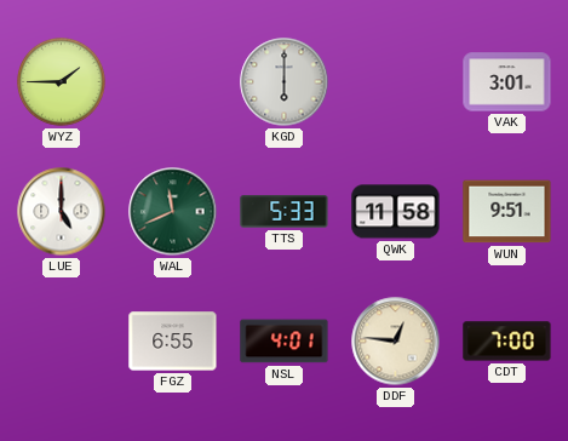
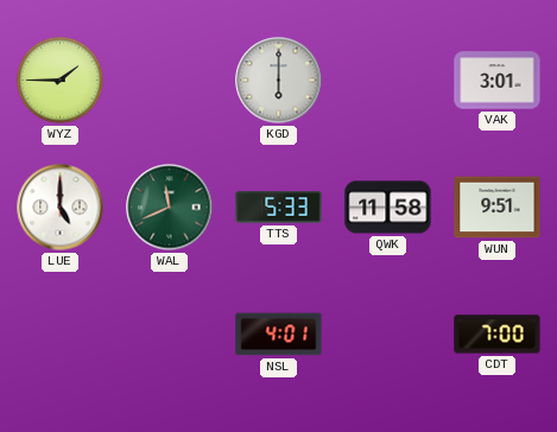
FGZ: 6:55 -> none
DDF: 12:46 -> none
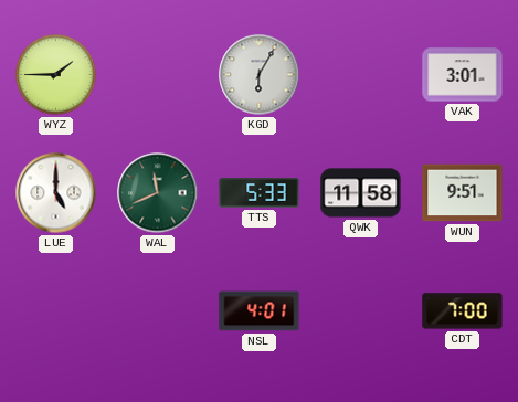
KGD: 6:00 -> 6:05
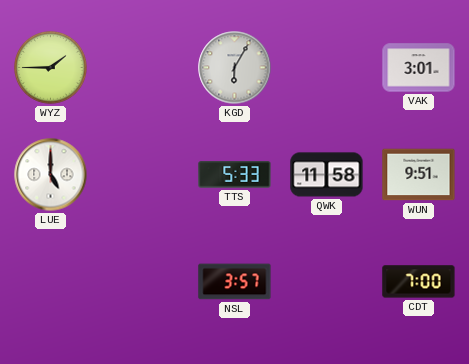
WAL: 11:41 -> none
NSL: 4:01 -> 3:57
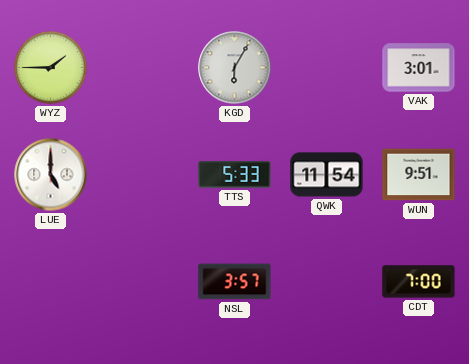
QWK: 11:58 -> 11:54
